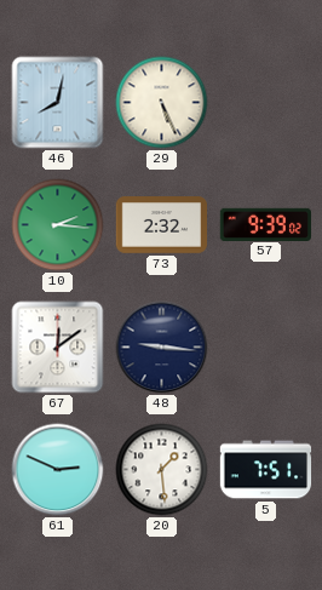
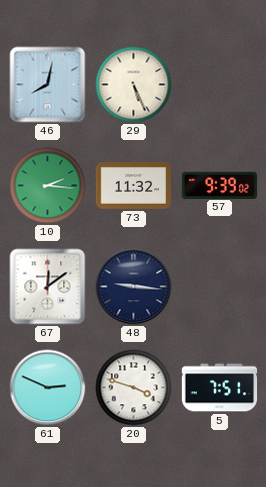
73: 2:32 -> 11:32
20: 1:29 -> 3:48
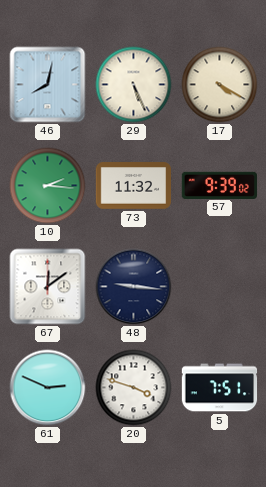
17: none -> 4:20
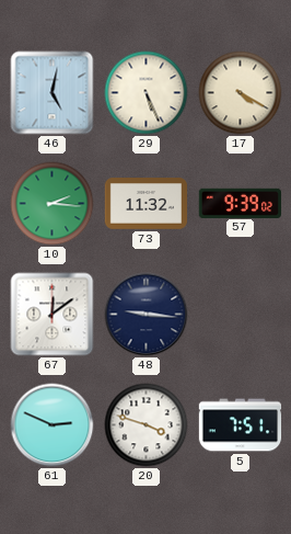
46: 8:02 -> 5:02
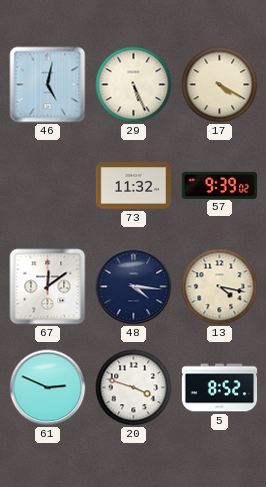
10: 2:16 -> none
48: 9:16 -> 4:16
13: none -> 4:17
5: 7:51 -> 8:52
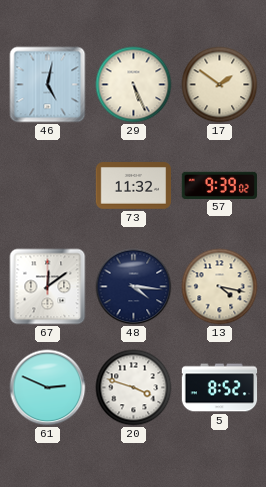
17: 4:20 -> 1:51
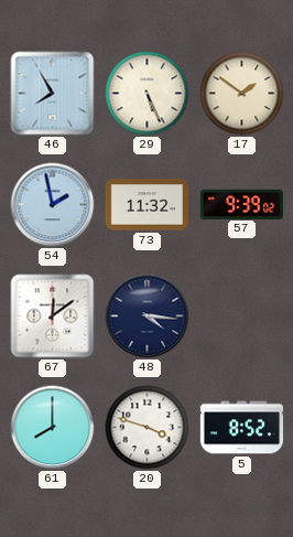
46: 5:02 -> 7:55
54: none -> 1:58
13: 4:17 -> none
61: 2:49 -> 8:00
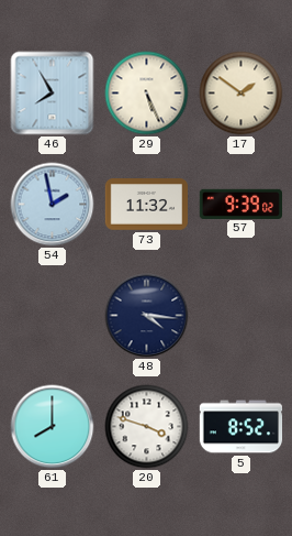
67: 12:09 -> none
